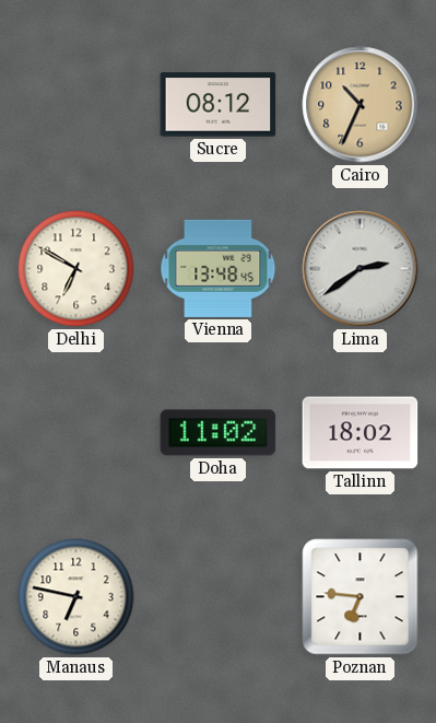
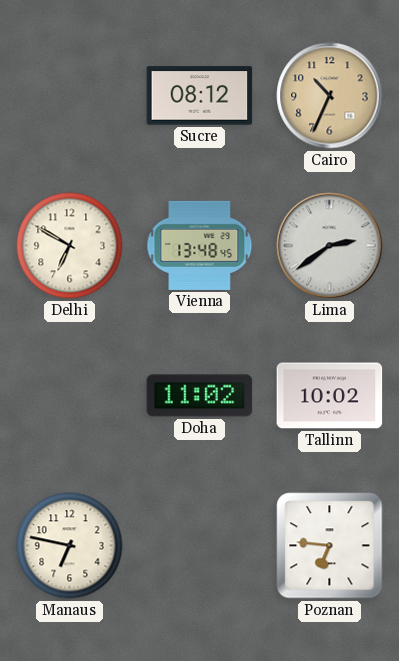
Tallinn: 18:02 -> 10:02
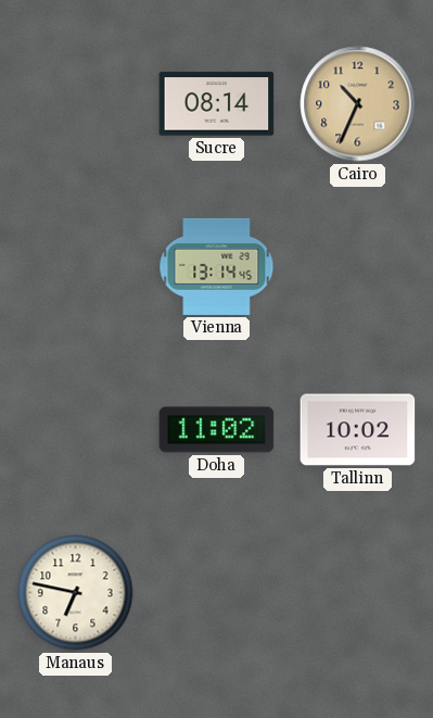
Sucre: 08:12 -> 08:14
Delhi: 6:50 -> none
Vienna: 13:48 -> 13:14
Lima: 2:39 -> none
Poznan: 6:46 -> none
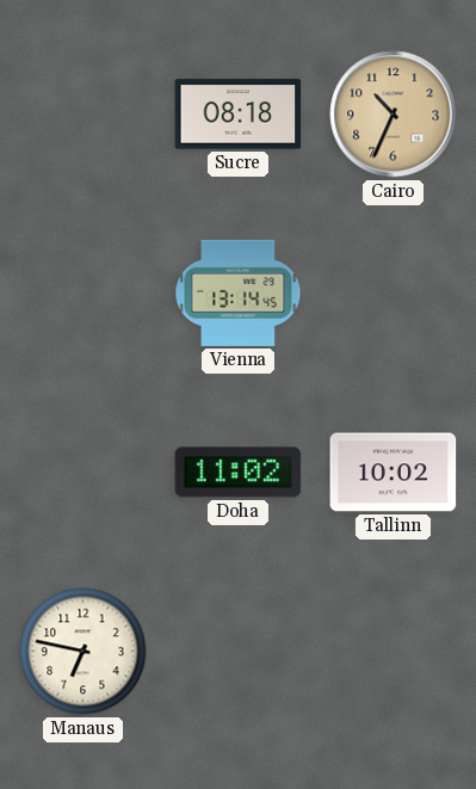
Sucre: 08:14 -> 08:18
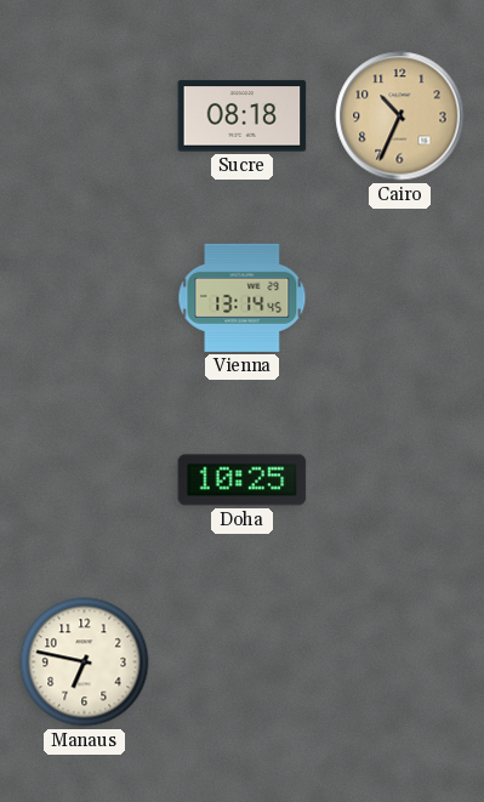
Doha: 11:02 -> 10:25
Tallinn: 10:02 -> none
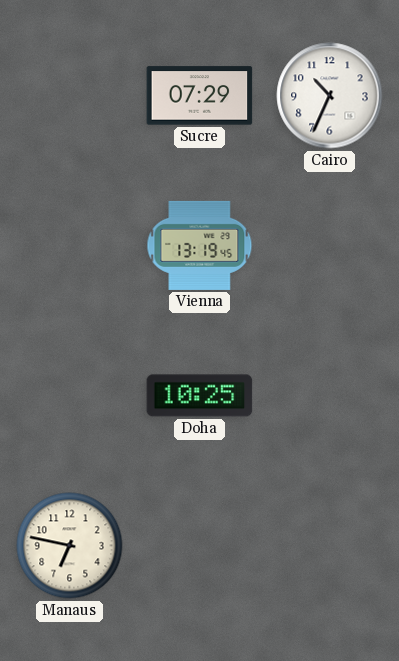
Sucre: 08:18 -> 07:29
Cairo dial: champagne -> white
Vienna: 13:14 -> 13:19
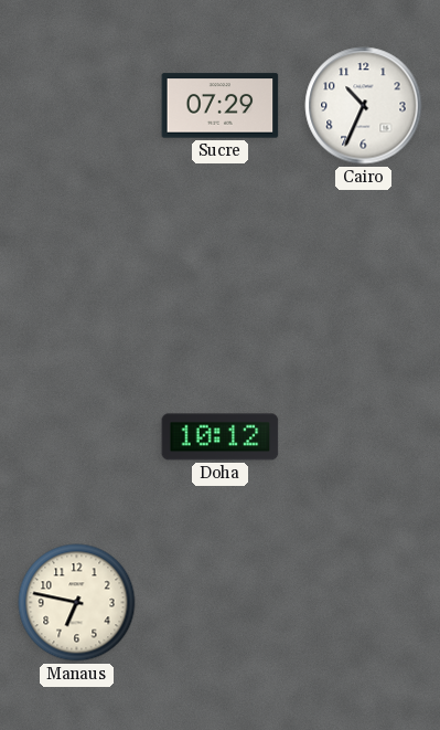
Vienna: 13:19 -> none
Doha: 10:25 -> 10:12
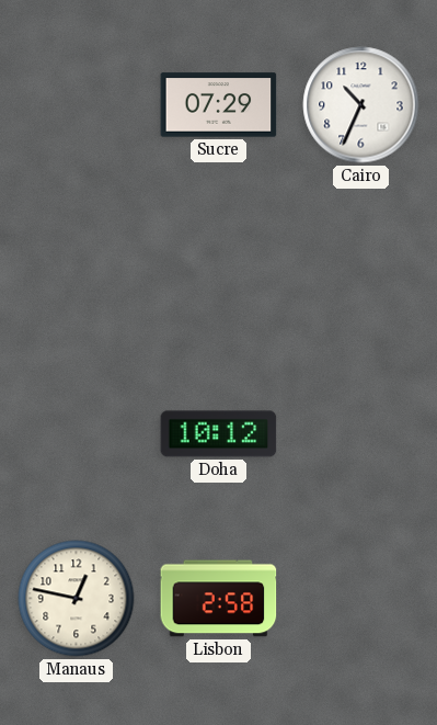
Manaus: 6:47 -> 12:47
Lisbon: none -> 2:58
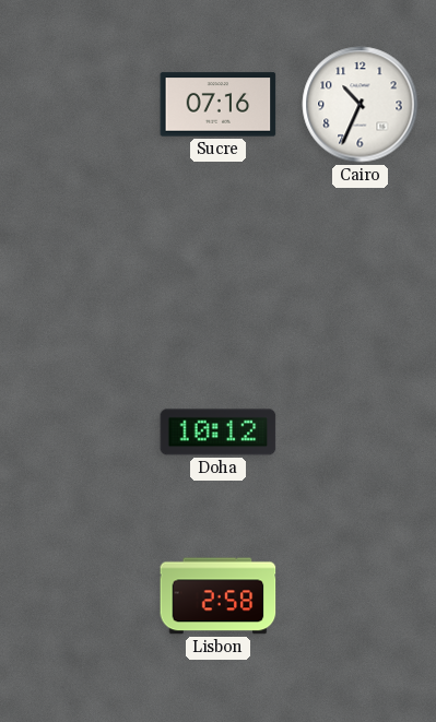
Sucre: 07:29 -> 07:16
Manaus: 12:47 -> none
